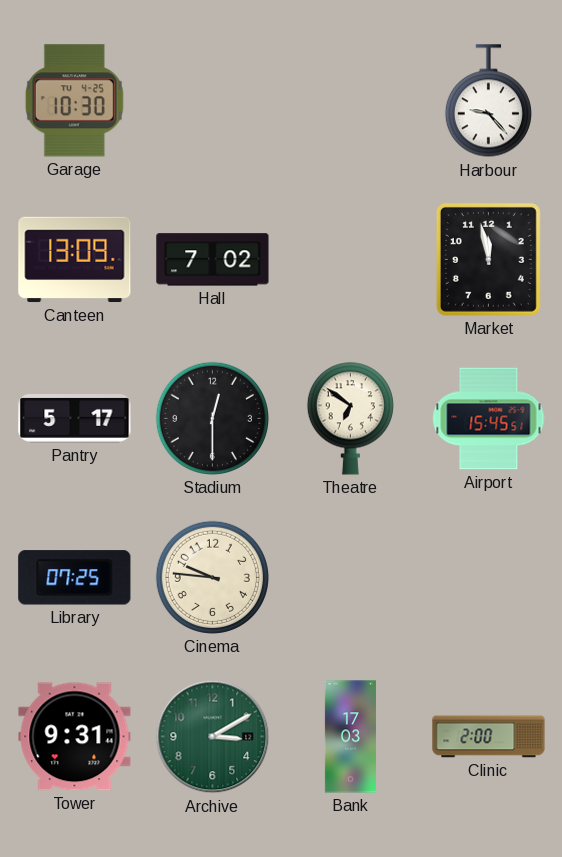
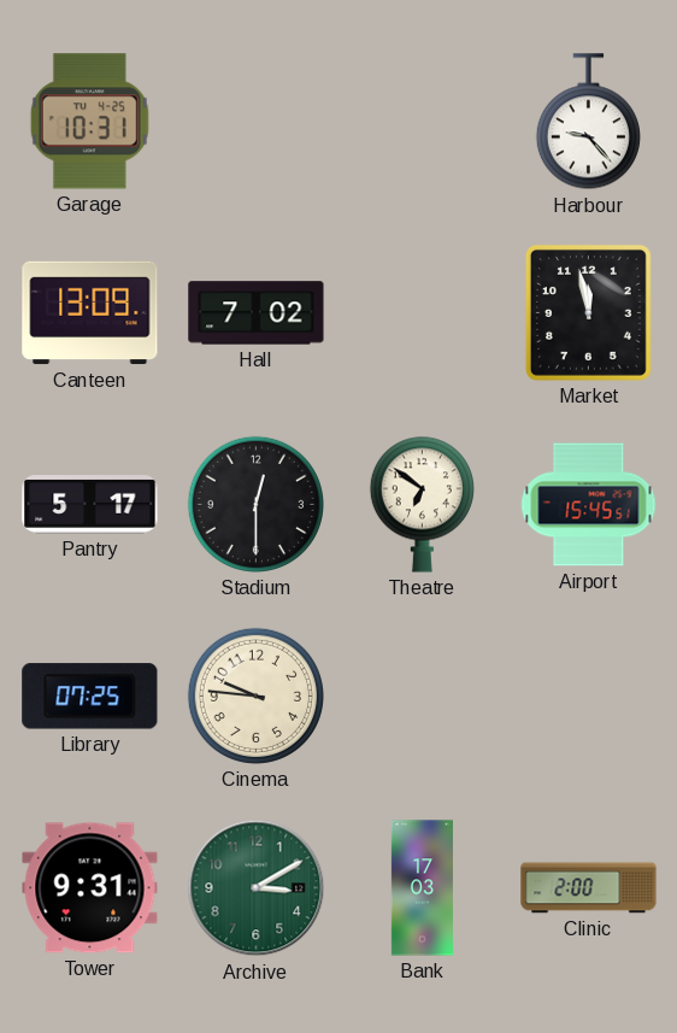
Garage: 10:30 -> 10:31
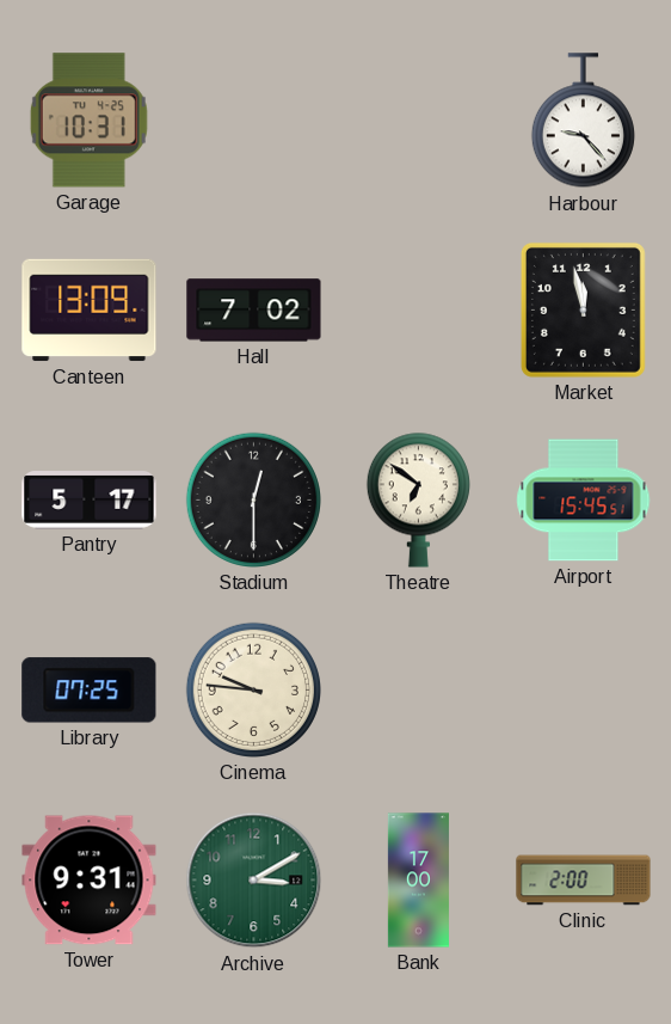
Bank: 17:03 -> 17:00
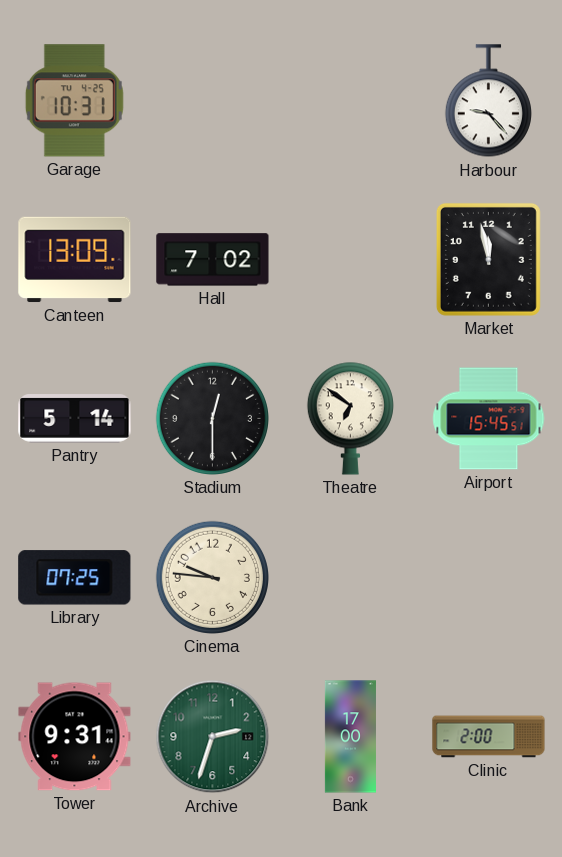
Pantry: 5:17 -> 5:14
Archive: 3:10 -> 2:33
